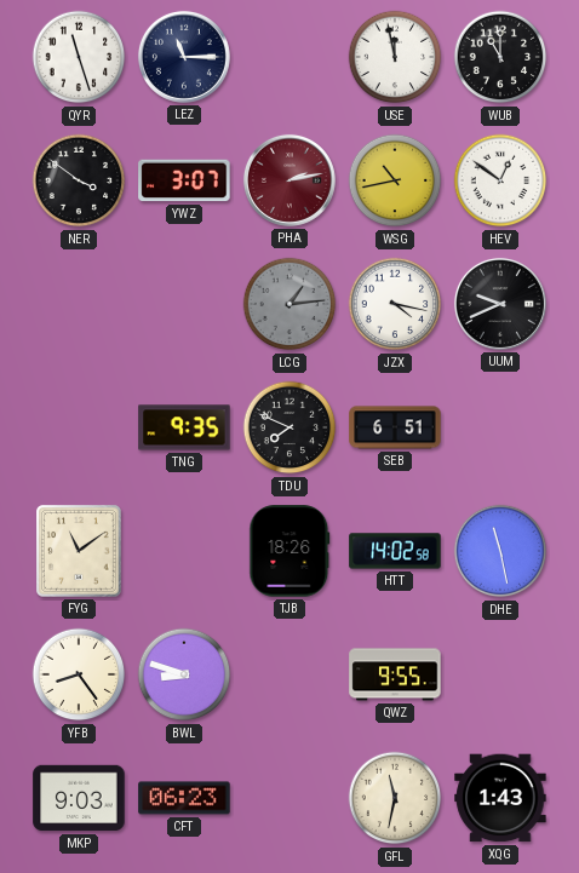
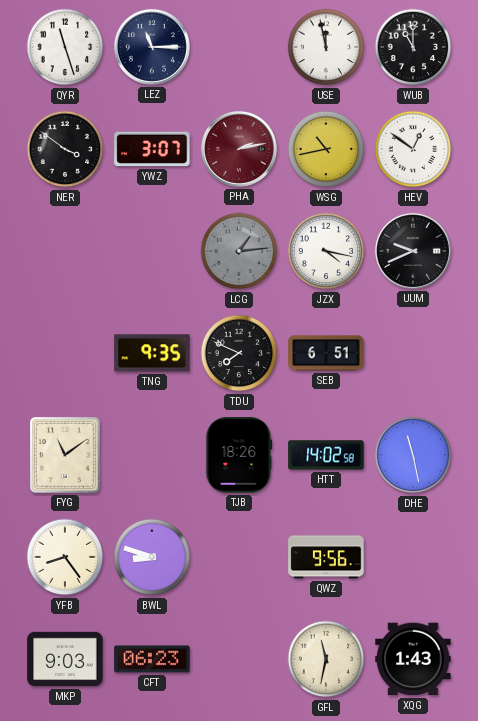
QWZ: 9:55 -> 9:56
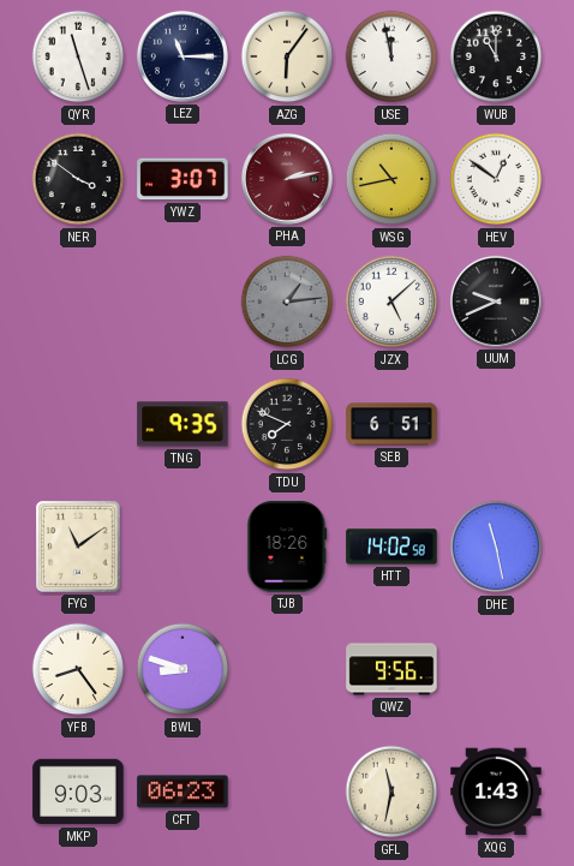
AZG: none -> 6:06
JZX: 4:17 -> 5:08
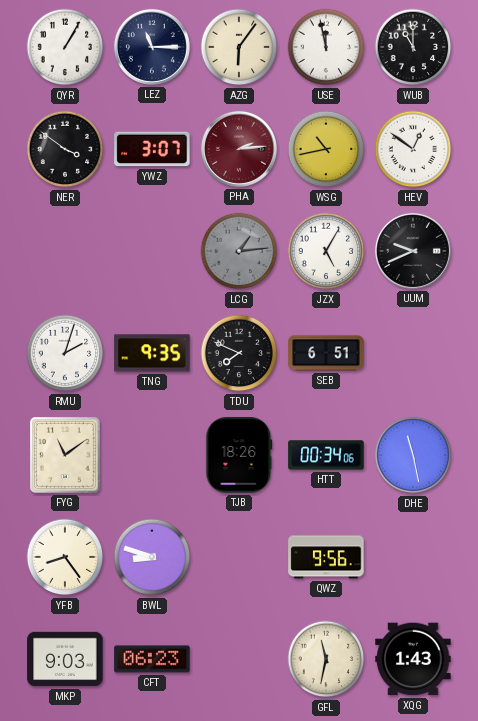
QYR: 11:27 -> 1:05
PHA: 2:13 -> 2:14
JZX: 5:08 -> 5:05
RMU: none -> 2:03
HTT: 14:02 -> 00:34
